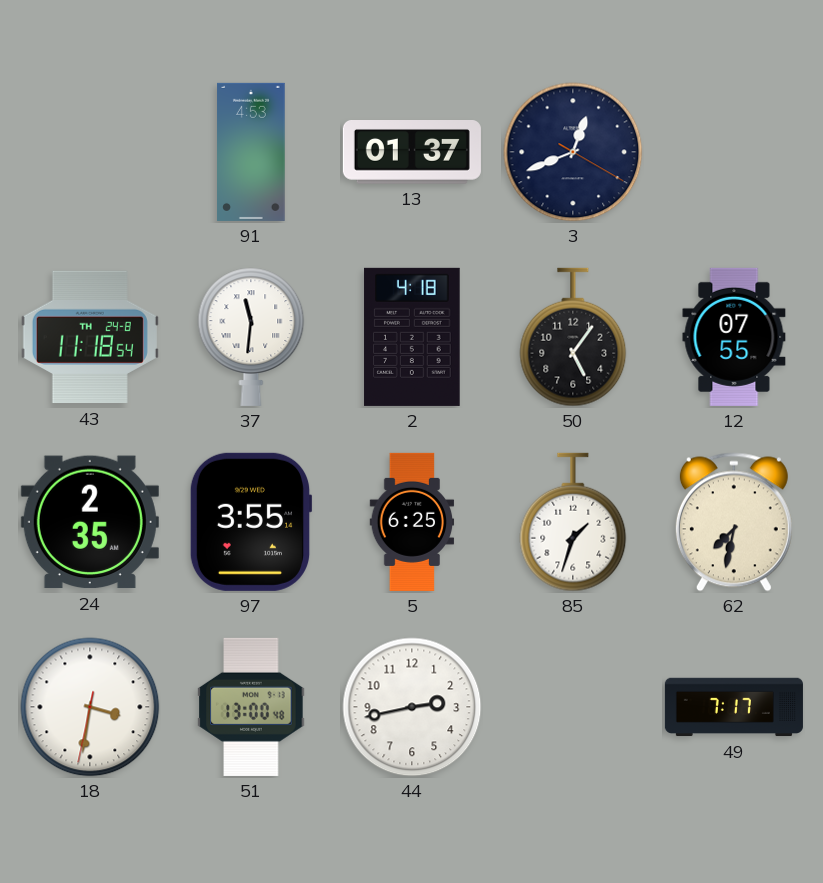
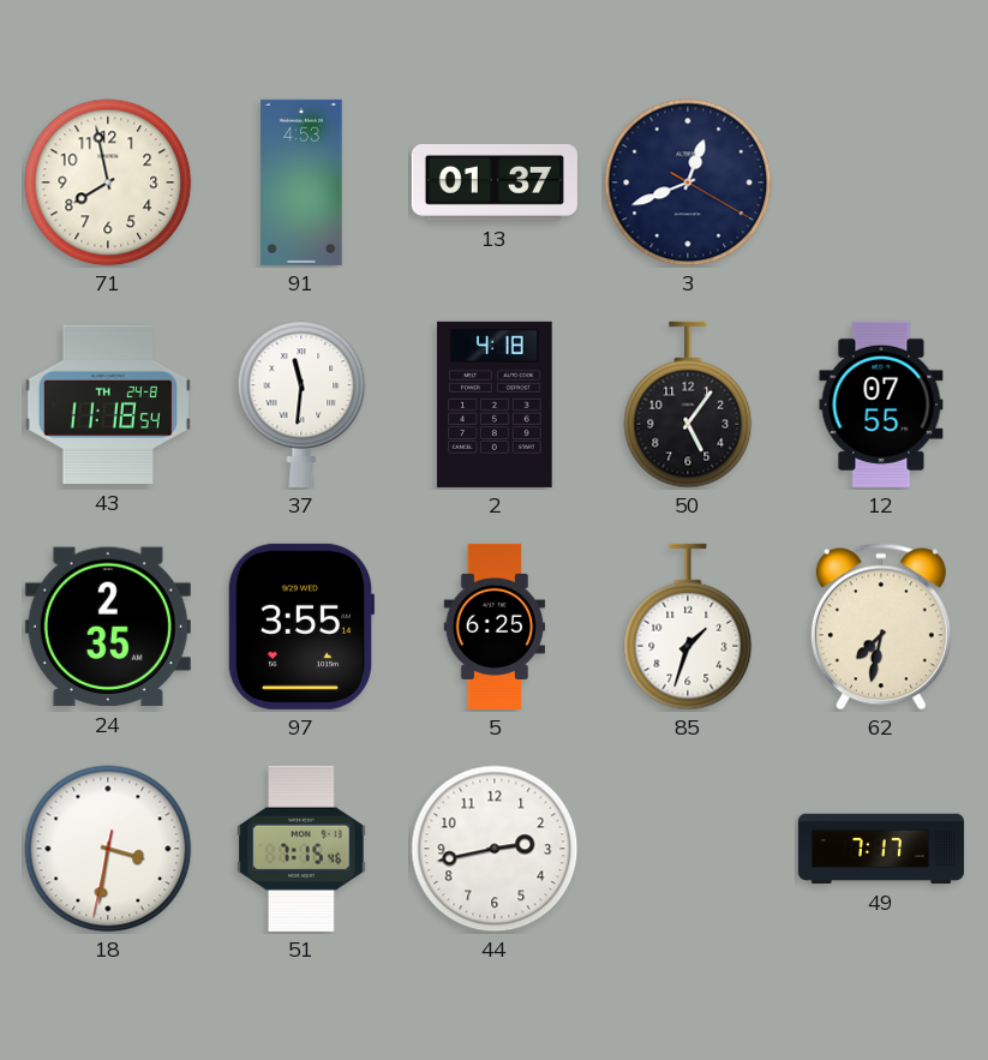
71: none -> 7:58
51: 13:00 -> 7:15
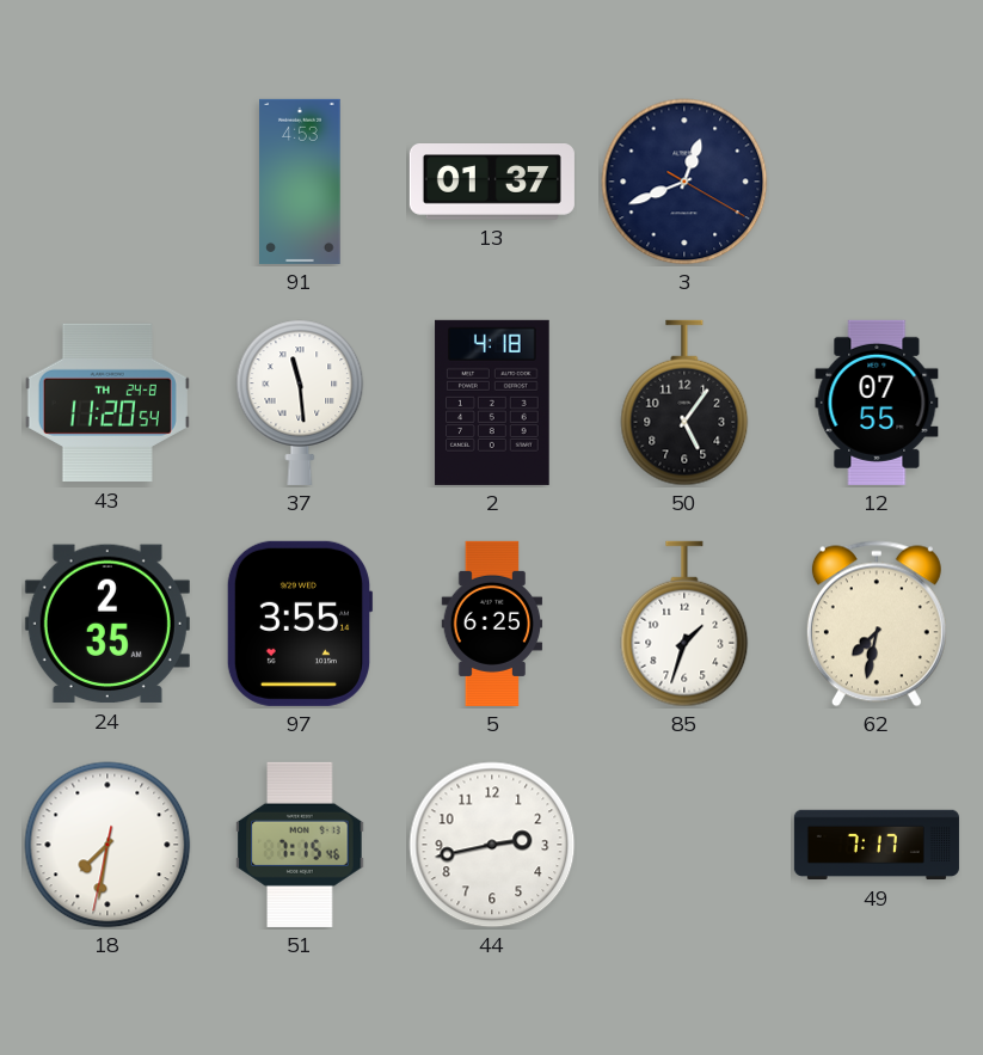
71: 7:58 -> none
43: 11:18 -> 11:20
37: 11:31 -> 11:29
18: 3:31 -> 7:31
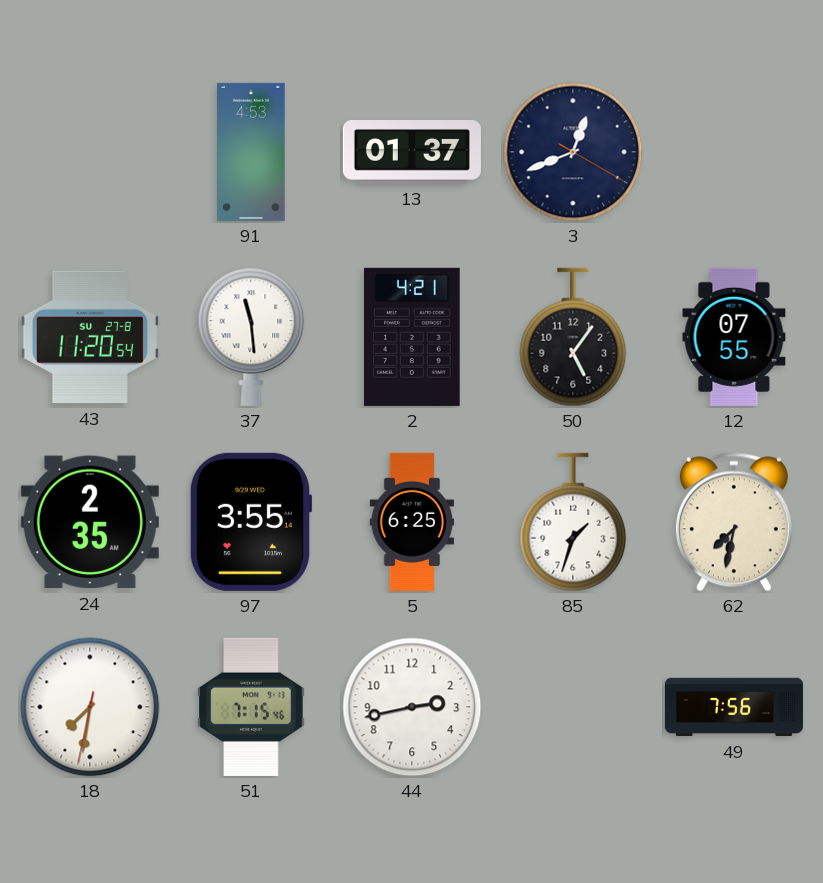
43 date: TH 24-8 -> SU 27-8
2: 4:18 -> 4:21
49: 7:17 -> 7:56
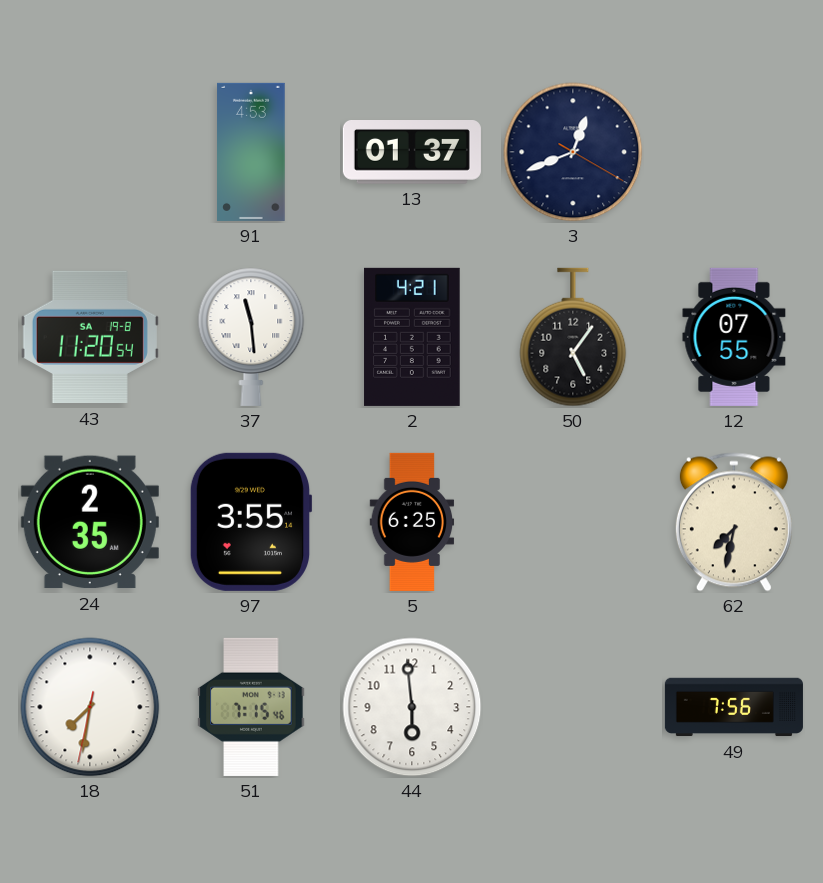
43 date: SU 27-8 -> SA 19-8
85: 1:33 -> none
44: 2:43 -> 5:59
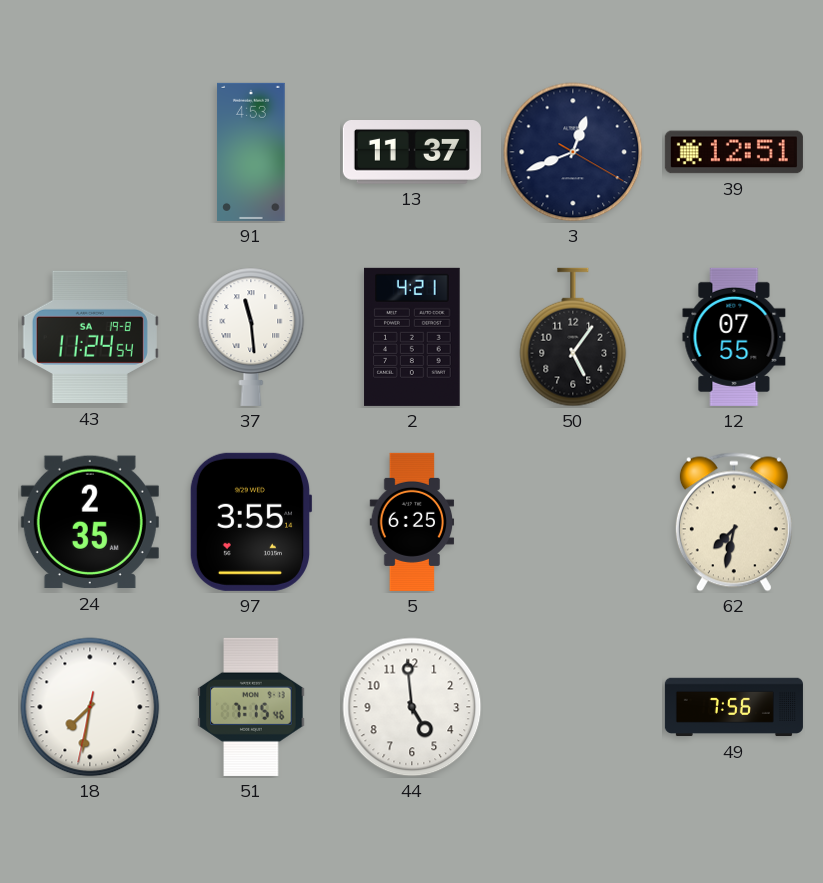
13: 01:37 -> 11:37
39: none -> 12:51
43: 11:20 -> 11:24
44: 5:59 -> 4:59
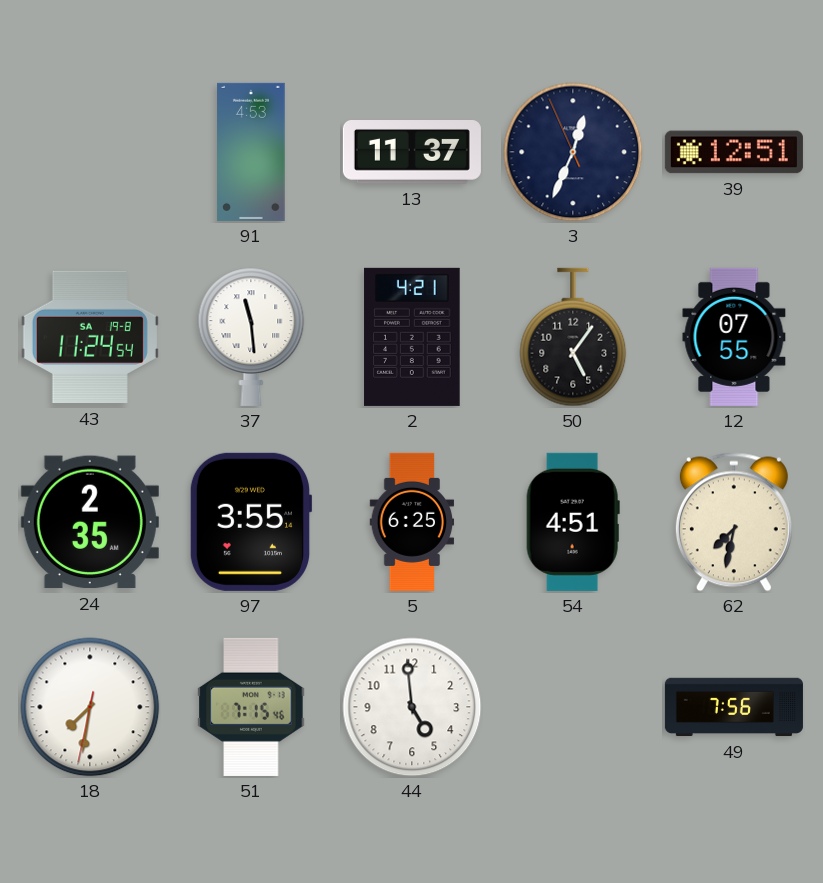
3: 12:41 -> 12:33
54: none -> 4:51
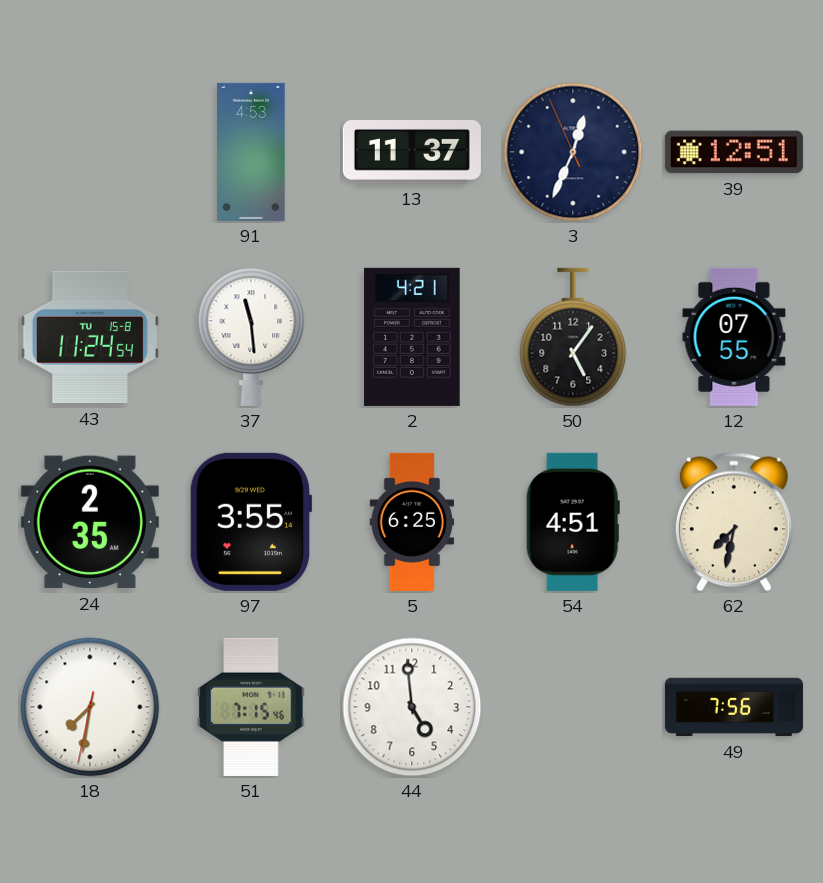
43 date: SA 19-8 -> TU 15-8
